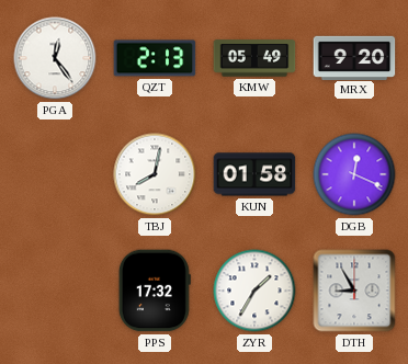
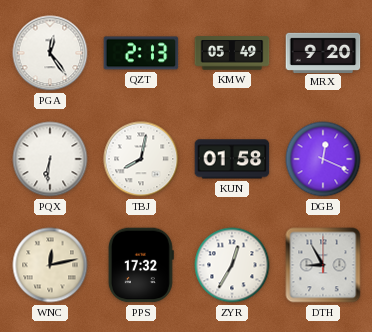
PQX: none -> 6:31
WNC: none -> 12:13
ZYR: 1:35 -> 12:35
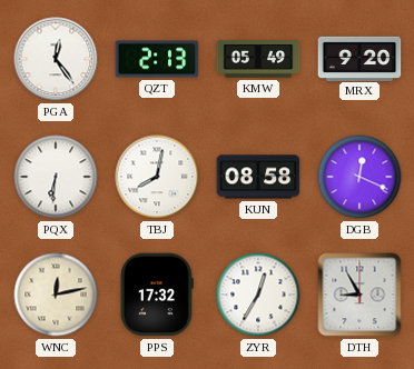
KUN: 01:58 -> 08:58
